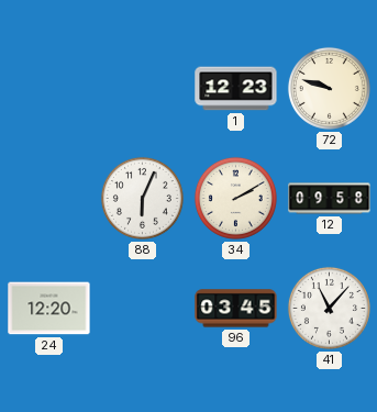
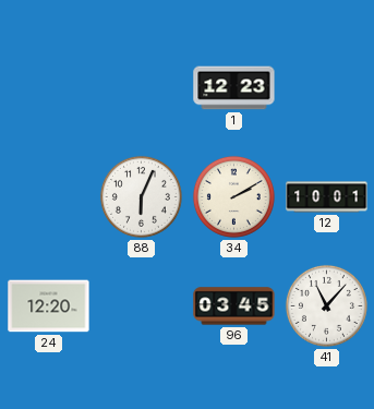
72: 9:48 -> none
12: 09:58 -> 10:01
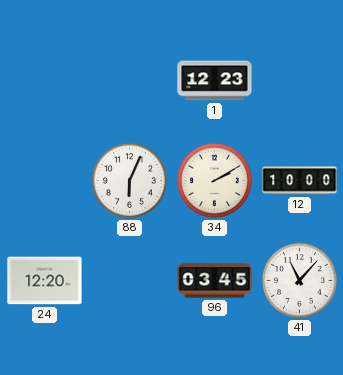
12: 10:01 -> 10:00
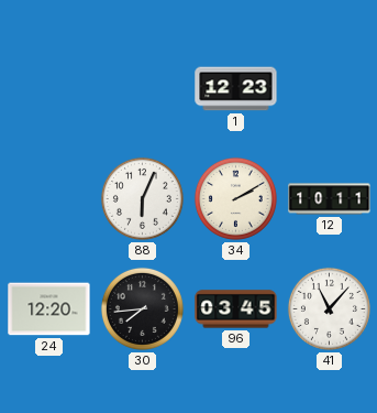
12: 10:00 -> 10:11
30: none -> 7:44
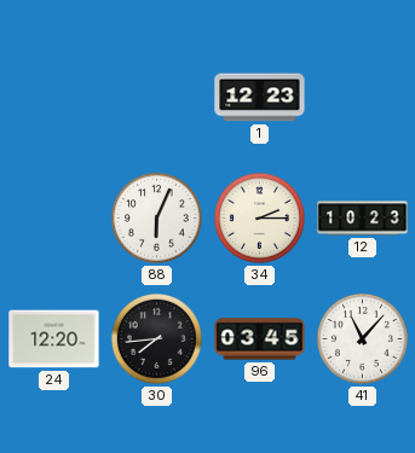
34: 2:10 -> 2:15
12: 10:11 -> 10:23
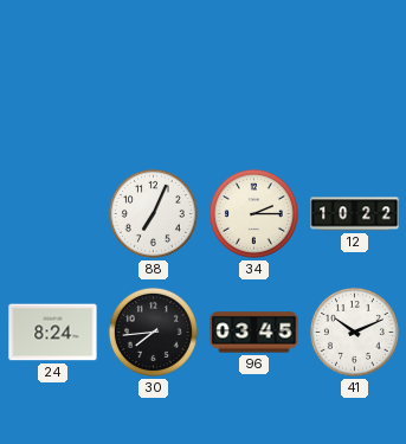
1: 12:23 -> none
88: 6:04 -> 7:04
12: 10:23 -> 10:22
24: 12:20 -> 8:24
41: 11:07 -> 10:11
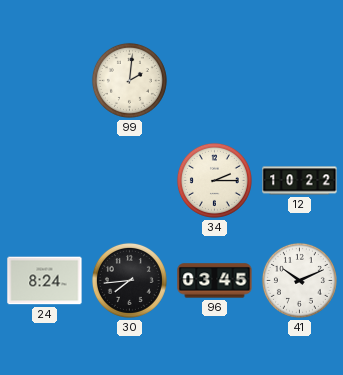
99: none -> 2:01
88: 7:04 -> none
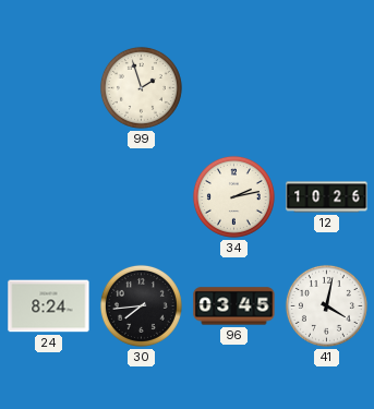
99: 2:01 -> 1:57
34: 2:15 -> 2:13
12: 10:22 -> 10:26
41: 10:11 -> 4:02
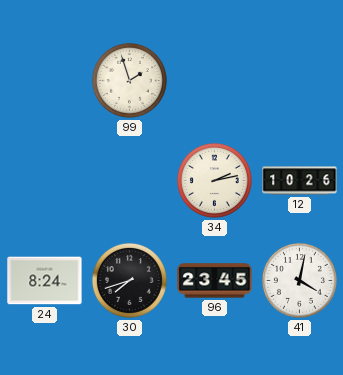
30: 7:44 -> 7:42
96: 03:45 -> 23:45
